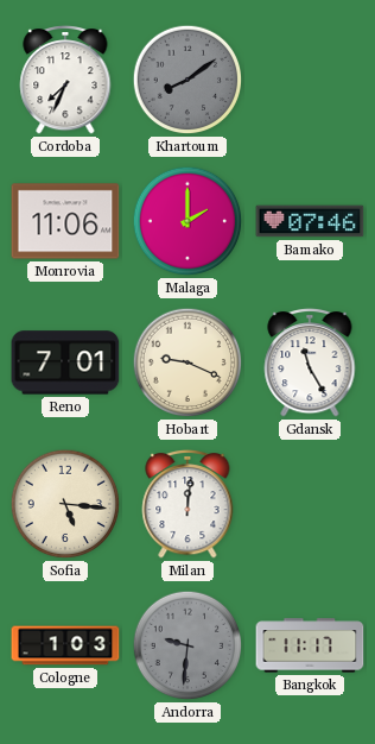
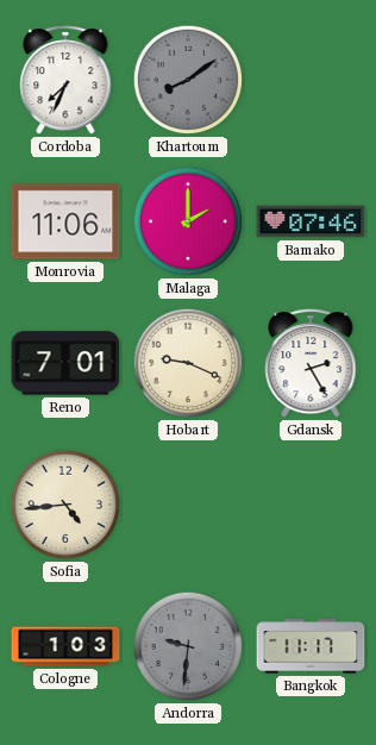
Gdansk: 11:25 -> 2:25
Sofia: 5:16 -> 4:44
Milan: 12:01 -> none
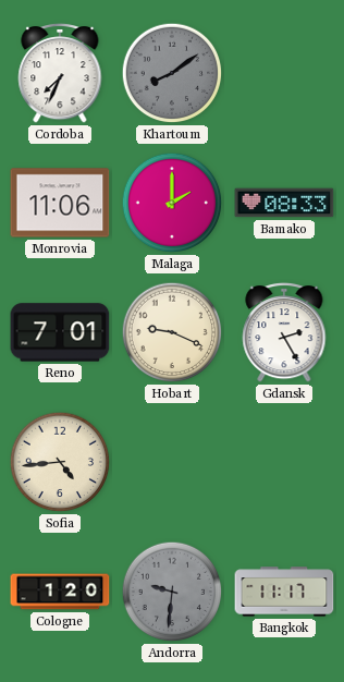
Bamako: 07:46 -> 08:33
Cologne: 1:03 -> 1:20
